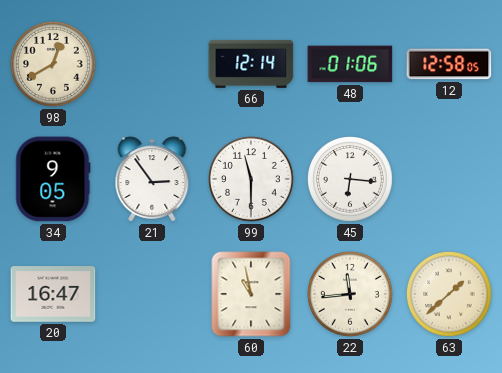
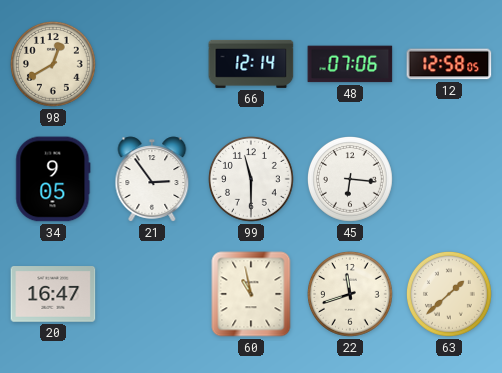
48: 01:06 -> 07:06
22: 11:44 -> 11:42
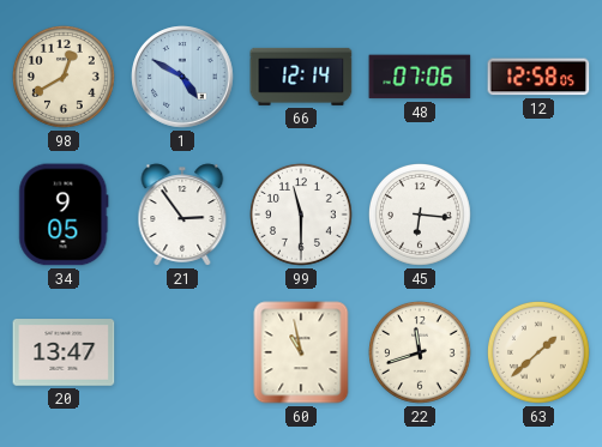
1: none -> 4:50
20: 16:47 -> 13:47
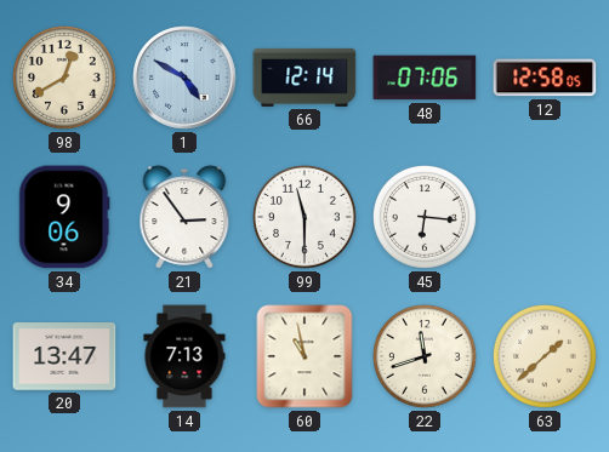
34: 9:05 -> 9:06
14: none -> 7:13
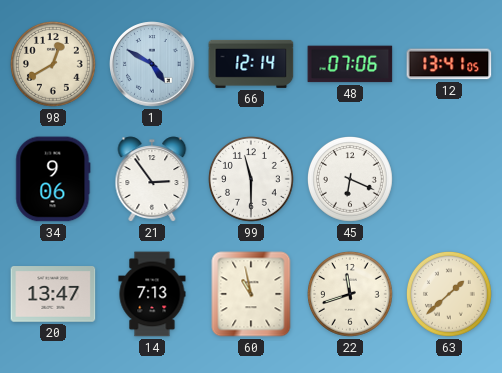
12: 12:58 -> 13:41
45: 6:16 -> 6:19
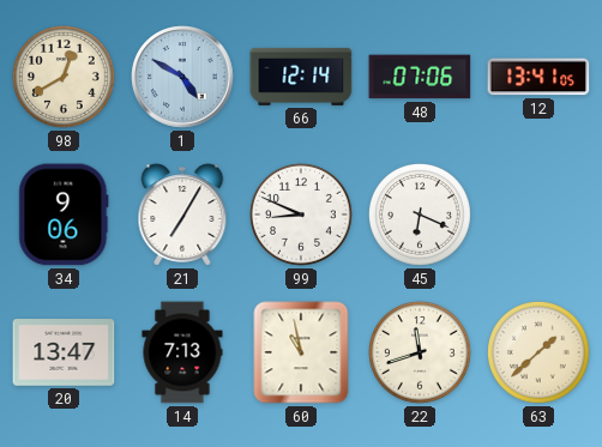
21: 2:54 -> 7:05
99: 11:30 -> 8:49
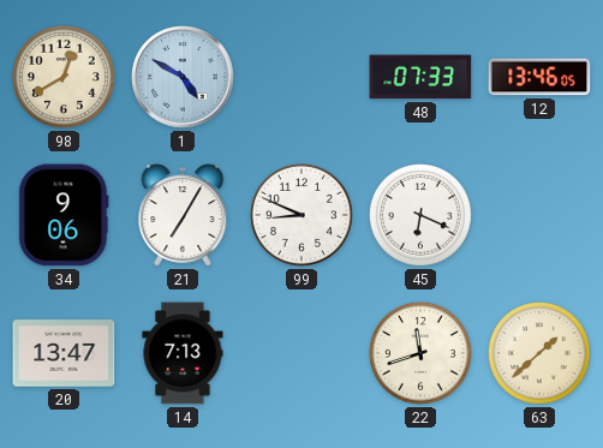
66: 12:14 -> none
48: 07:06 -> 07:33
12: 13:41 -> 13:46
60: 10:58 -> none
